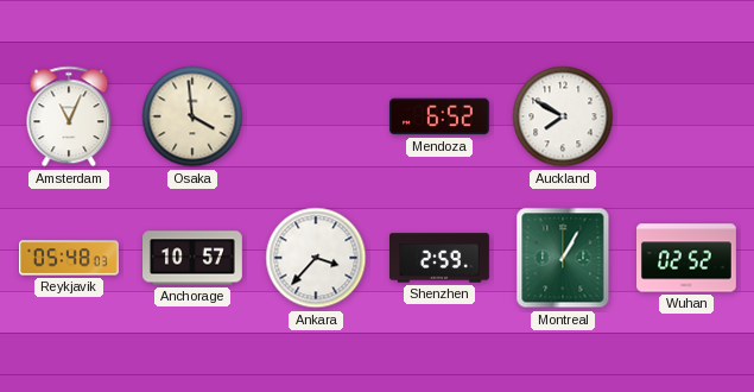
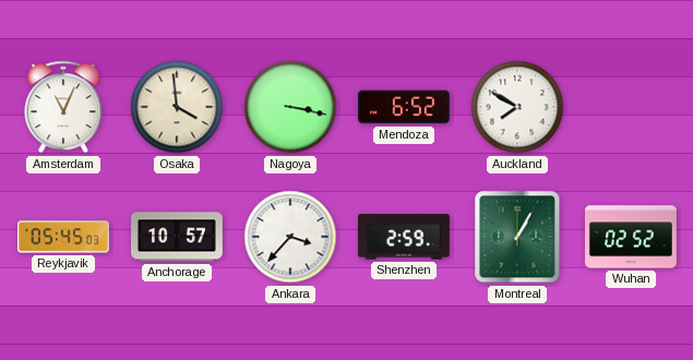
Nagoya: none -> 3:17
Reykjavik: 05:48 -> 05:45
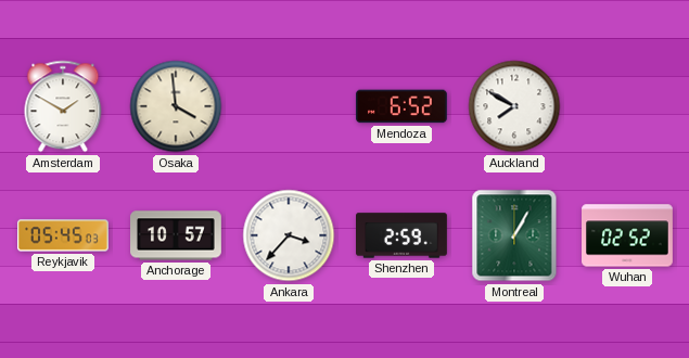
Amsterdam: 11:04 -> 1:50
Nagoya: 3:17 -> none
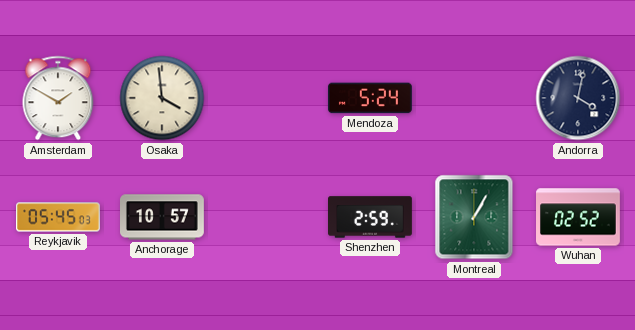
Mendoza: 6:52 -> 5:24
Auckland: 7:50 -> none
Andorra: none -> 4:02
Ankara: 3:37 -> none
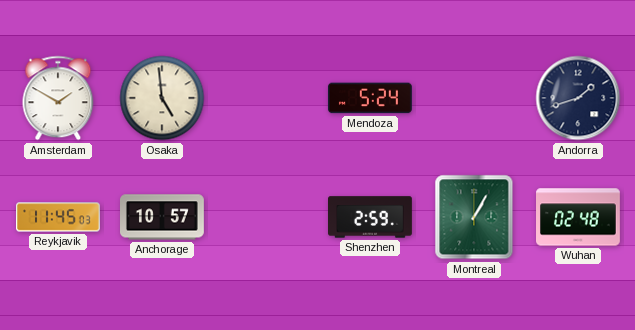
Osaka: 3:59 -> 4:59
Andorra: 4:02 -> 1:42
Reykjavik: 05:45 -> 11:45
Wuhan: 02:52 -> 02:48
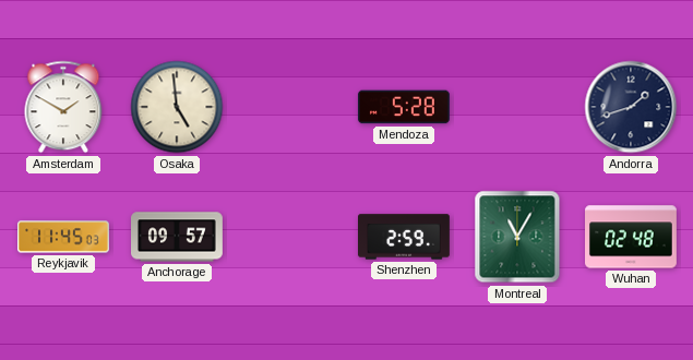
Mendoza: 5:24 -> 5:28
Anchorage: 10:57 -> 09:57
Montreal: 1:05 -> 11:05
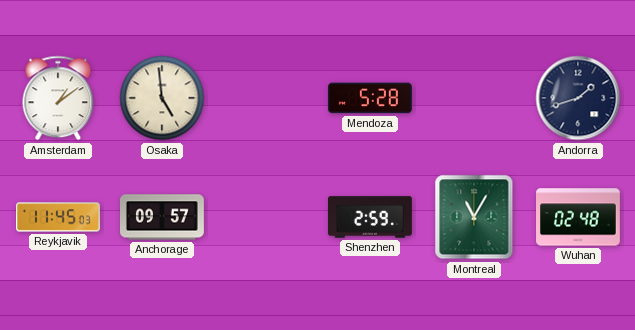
Amsterdam: 1:50 -> 1:09
